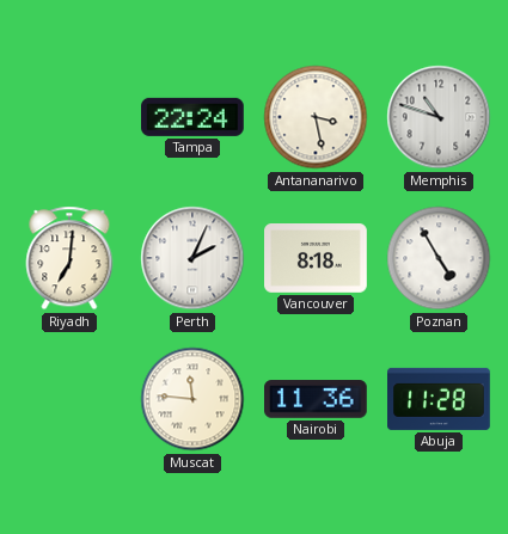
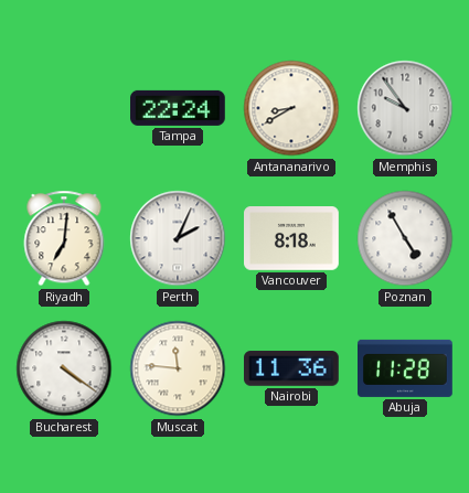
Antananarivo: 3:28 -> 8:40
Memphis: 10:48 -> 9:54
Bucharest: none -> 4:21
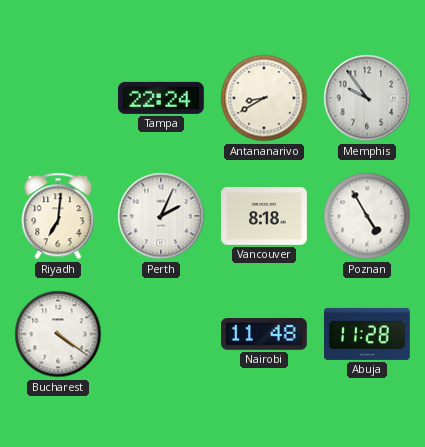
Muscat: 11:46 -> none
Nairobi: 11:36 -> 11:48
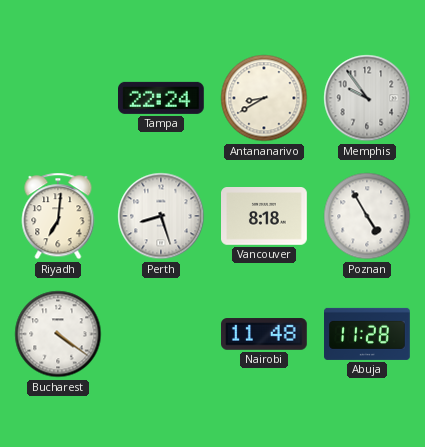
Perth: 2:04 -> 8:27
